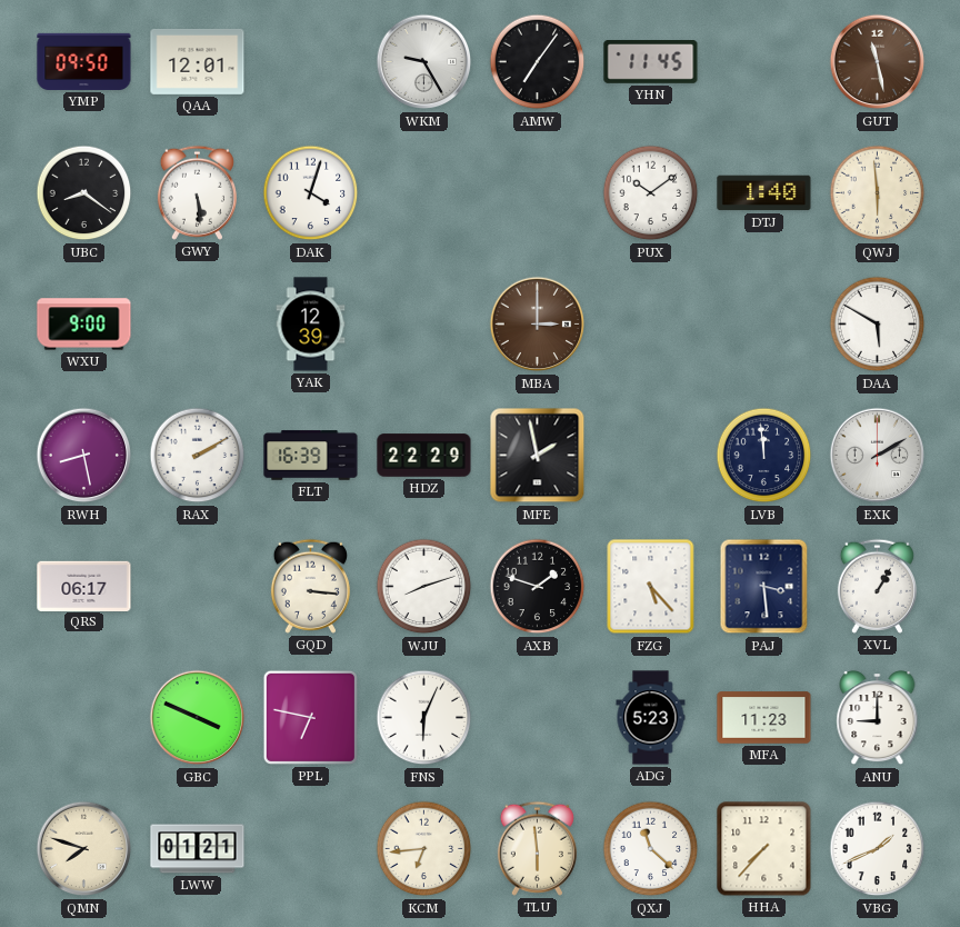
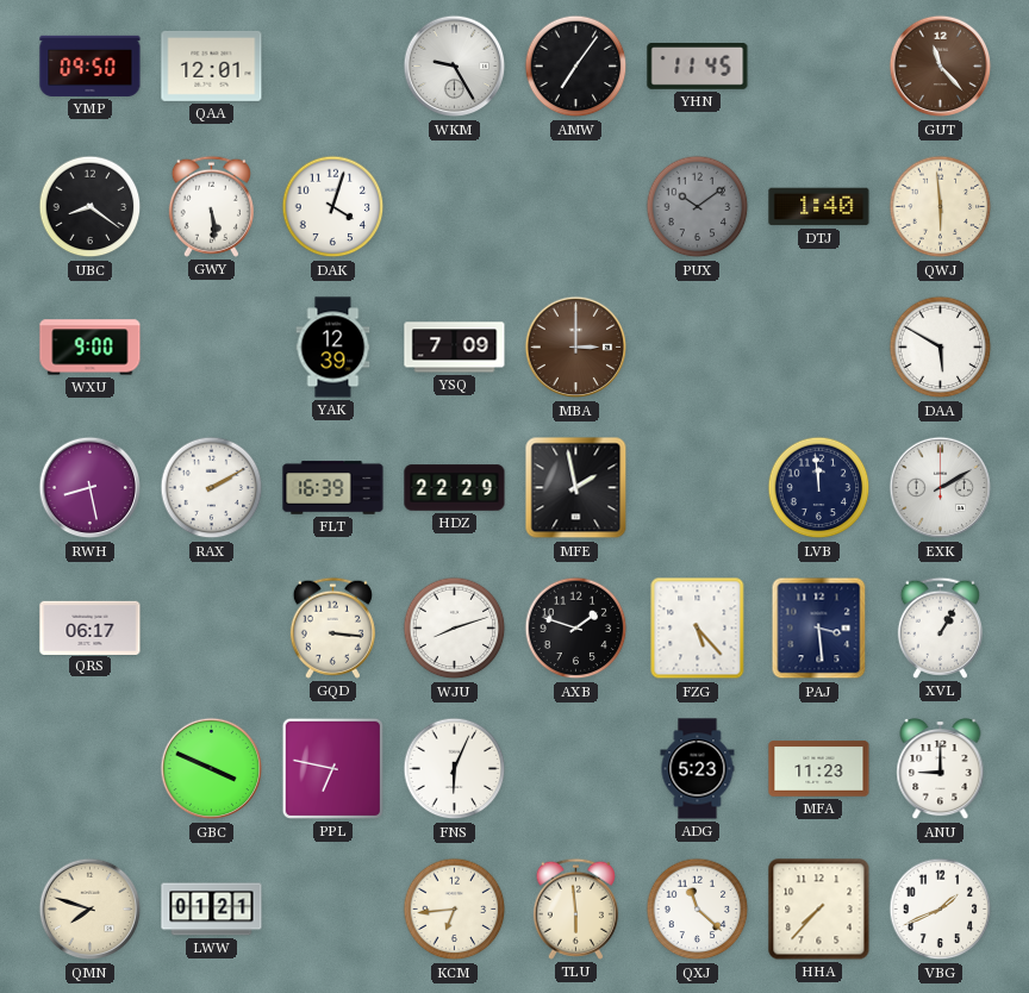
GUT: 11:28 -> 11:23
PUX dial: white -> grey
YSQ: none -> 7:09
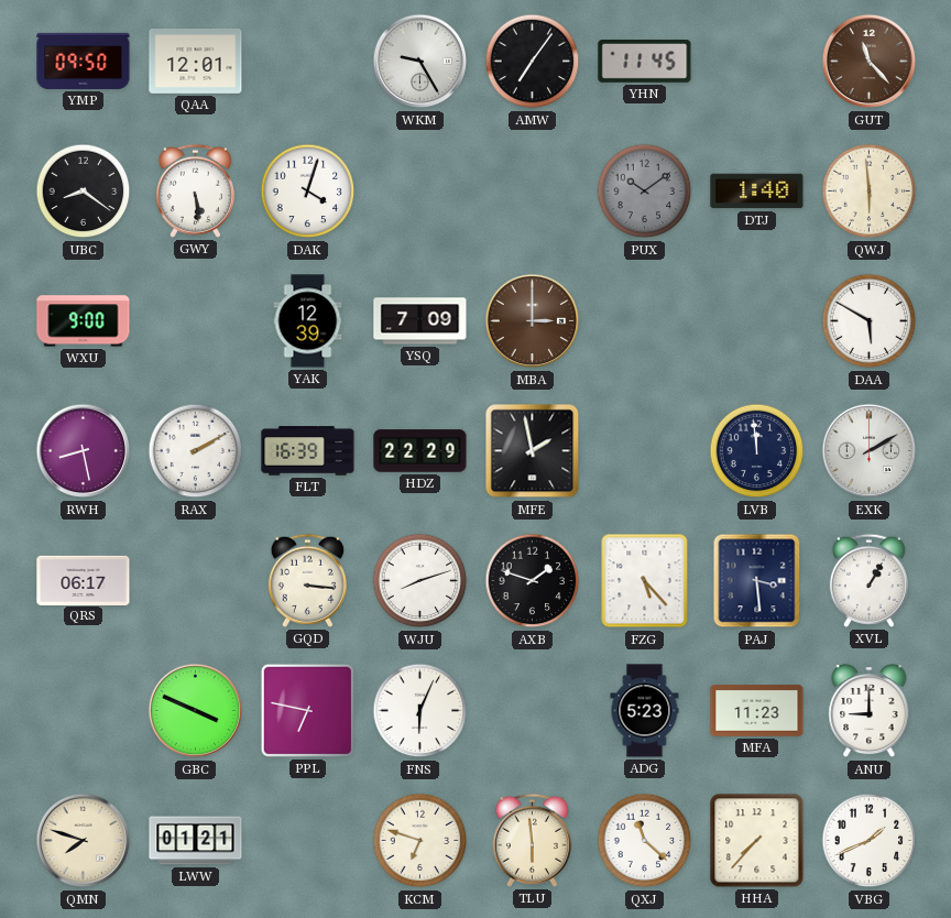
KCM: 6:44 -> 6:48
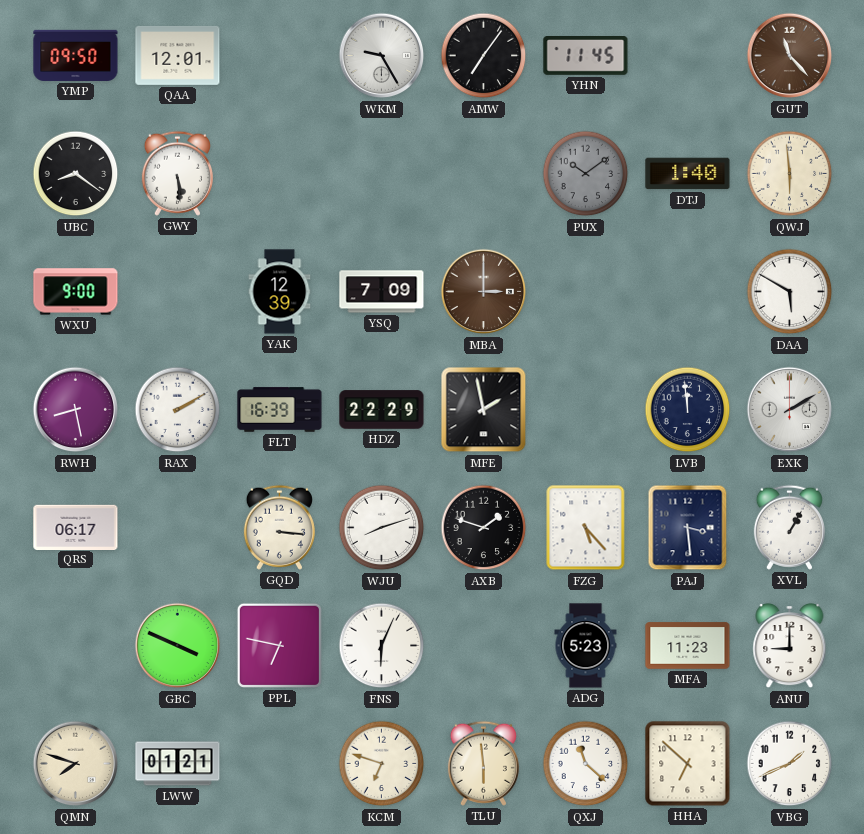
DAK: 4:03 -> none
HHA: 7:37 -> 6:52
